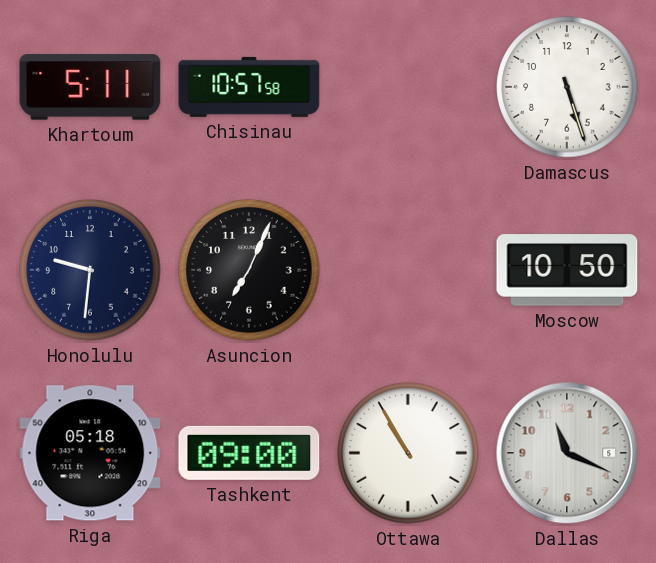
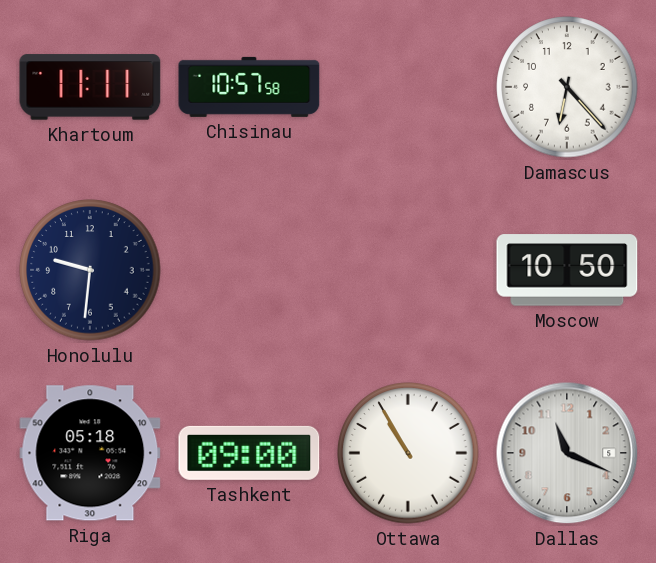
Khartoum: 5:11 -> 11:11
Damascus: 5:27 -> 6:23
Asuncion: 7:04 -> none
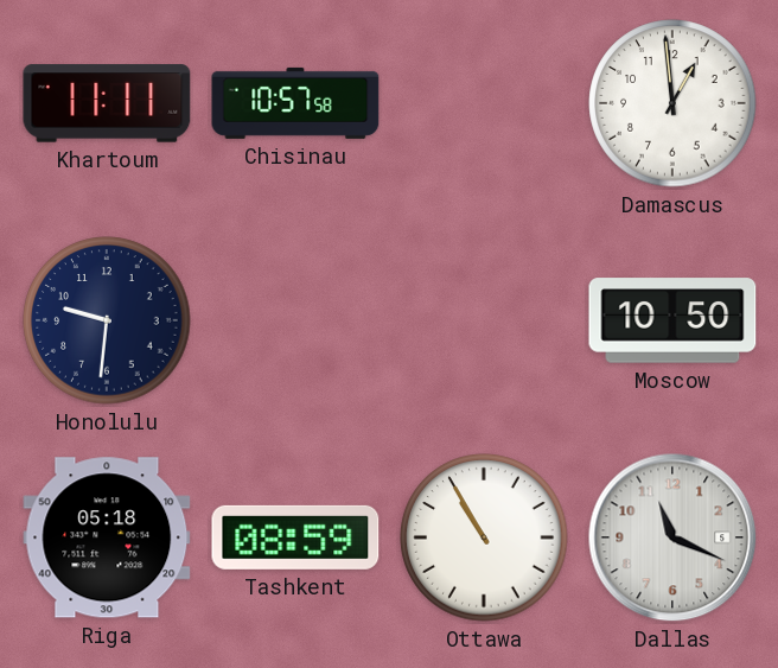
Damascus: 6:23 -> 12:59
Tashkent: 09:00 -> 08:59
